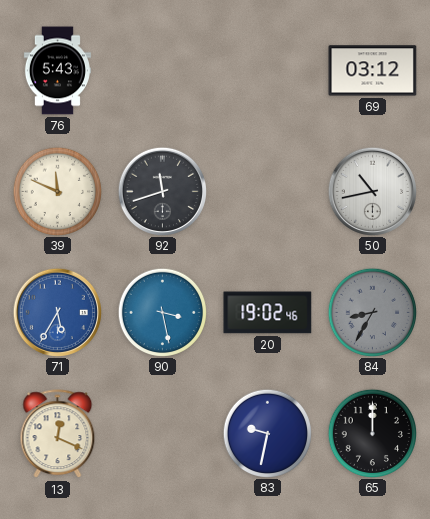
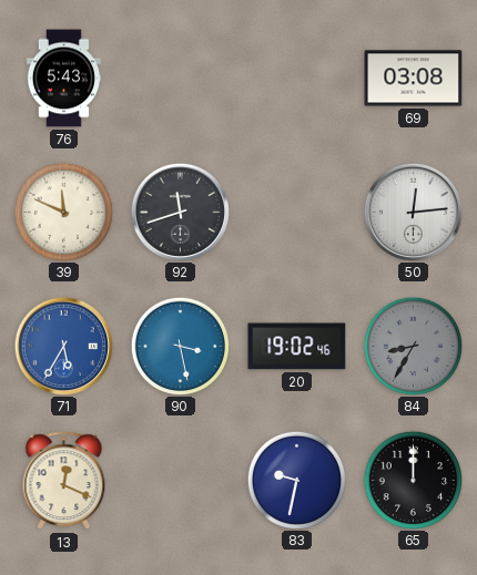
69: 03:12 -> 03:08
50: 10:43 -> 12:14
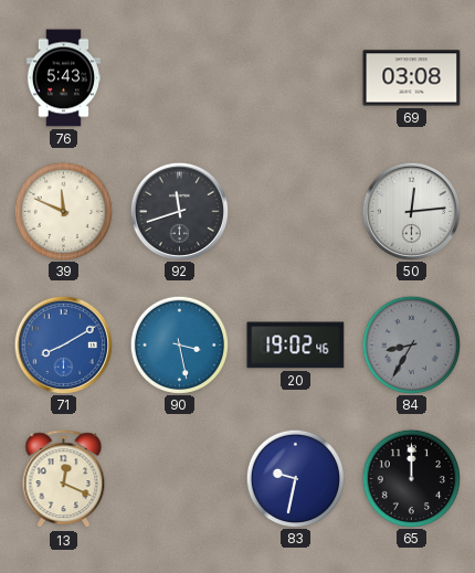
71: 5:35 -> 8:10
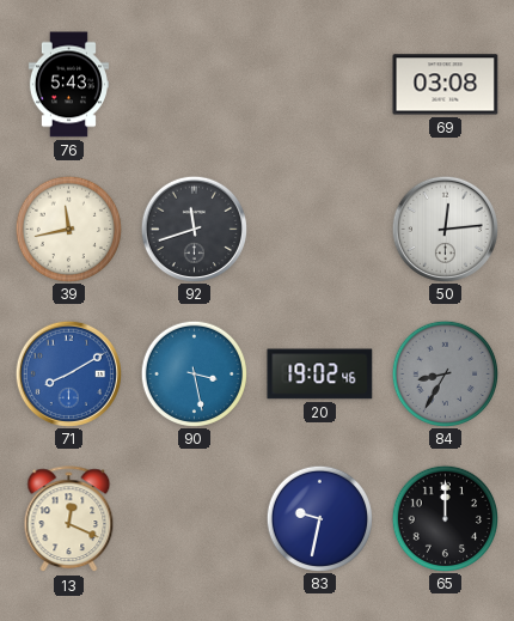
39: 11:49 -> 11:43
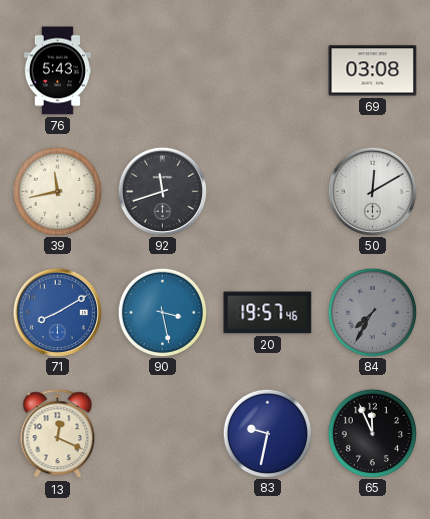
50: 12:14 -> 12:10
20: 19:02 -> 19:57
84: 8:35 -> 7:35
65: 12:00 -> 11:56
